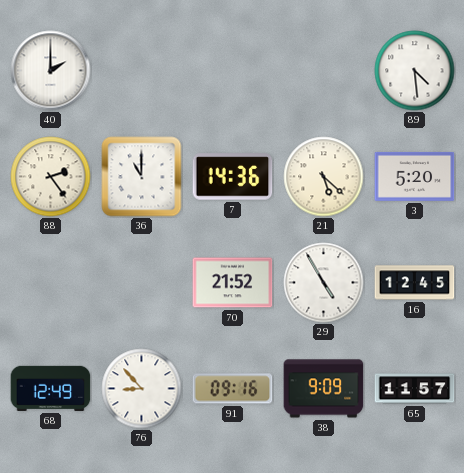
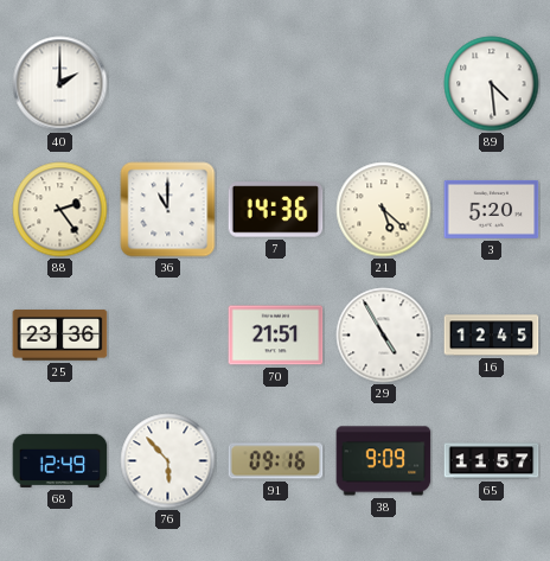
25: none -> 23:36
70: 21:52 -> 21:51
76: 8:53 -> 5:53
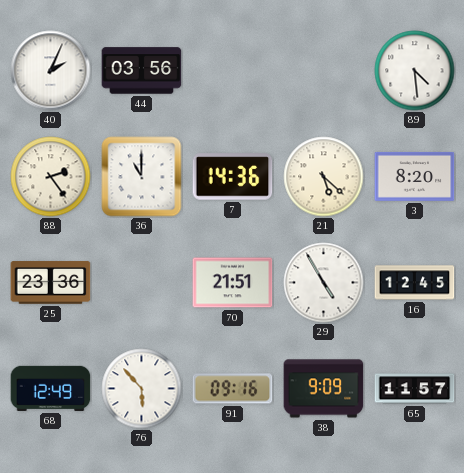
40: 2:00 -> 2:04
44: none -> 03:56
3: 5:20 -> 8:20
